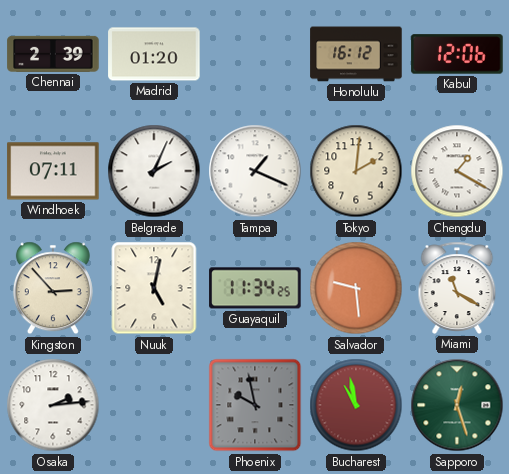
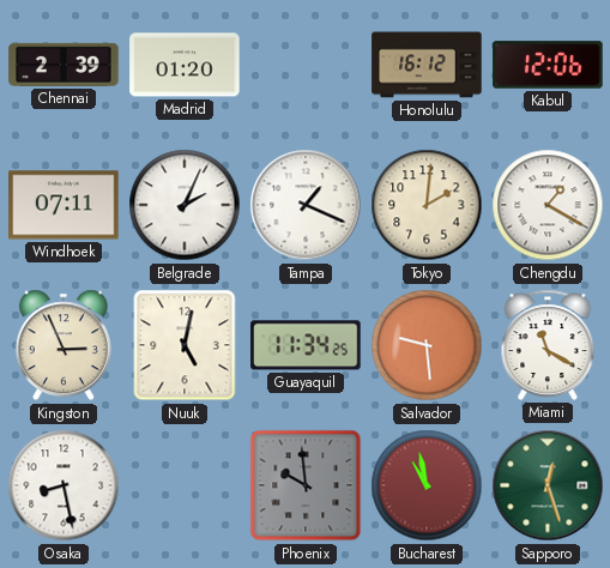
Kingston: 2:53 -> 2:56
Osaka: 2:14 -> 8:28
Phoenix: 9:58 -> 9:59
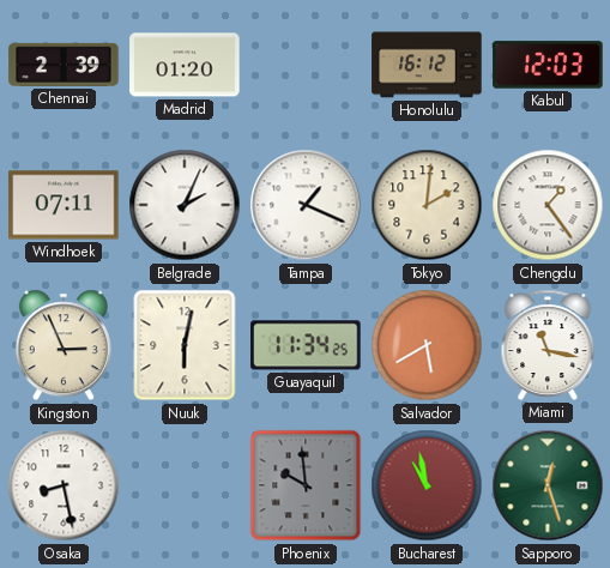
Kabul: 12:06 -> 12:03
Chengdu: 1:20 -> 1:24
Nuuk: 5:02 -> 6:02
Salvador: 9:29 -> 5:40
Miami: 11:20 -> 11:17
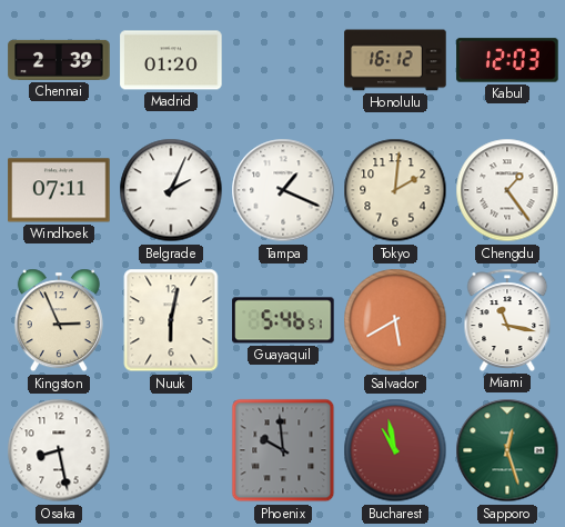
Guayaquil: 11:34 -> 5:46
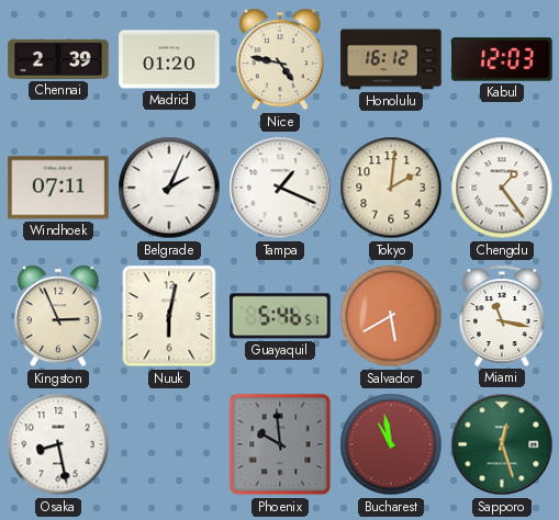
Nice: none -> 4:47
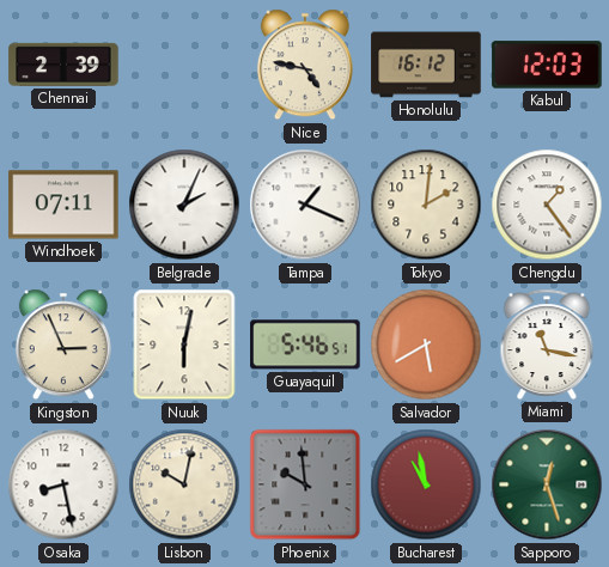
Madrid: 01:20 -> none
Lisbon: none -> 10:02
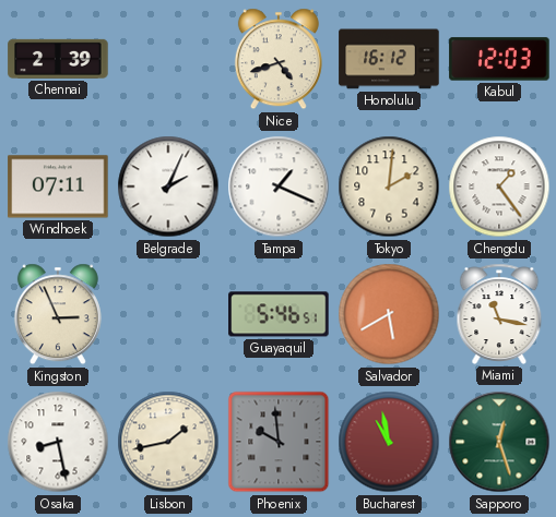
Nice: 4:47 -> 4:42
Nuuk: 6:02 -> none
Lisbon: 10:02 -> 1:43
